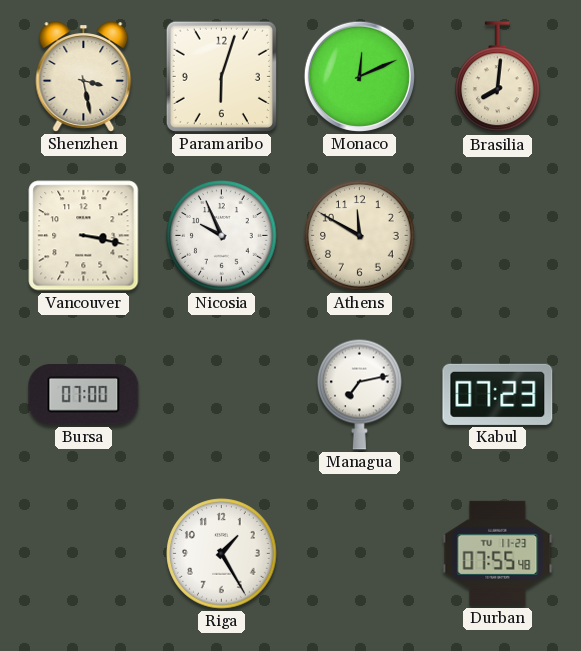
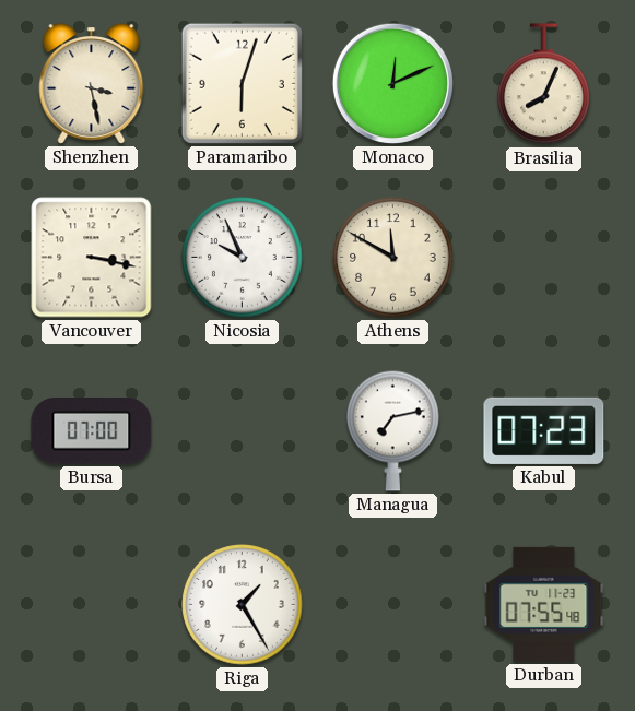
Brasilia: 8:01 -> 8:04
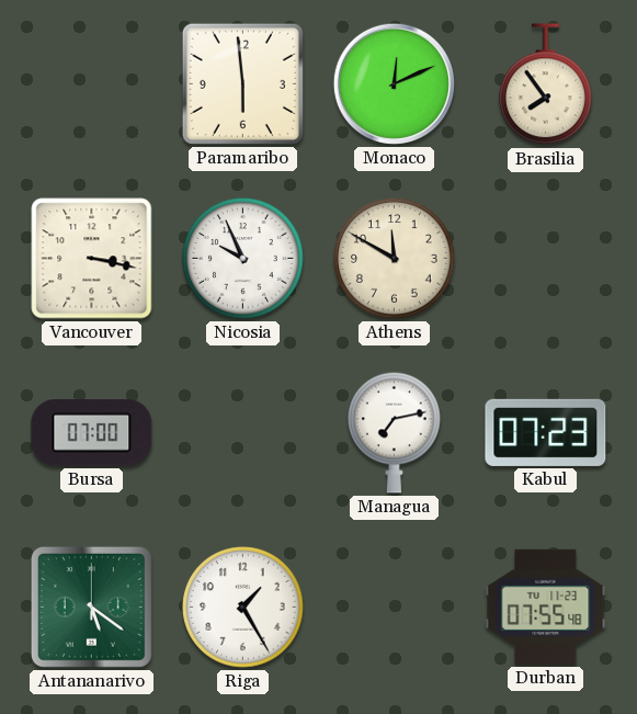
Shenzhen: 3:28 -> none
Paramaribo: 6:03 -> 5:59
Brasilia: 8:04 -> 7:54
Antananarivo: none -> 5:21
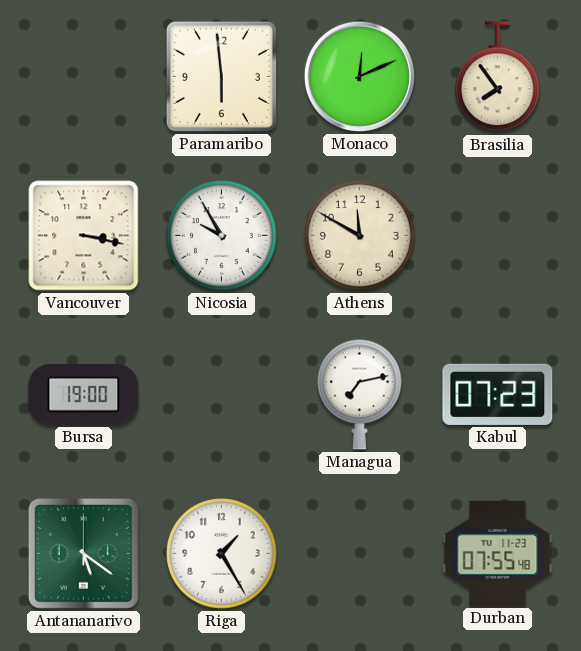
Nicosia: 9:56 -> 9:55
Bursa: 07:00 -> 19:00
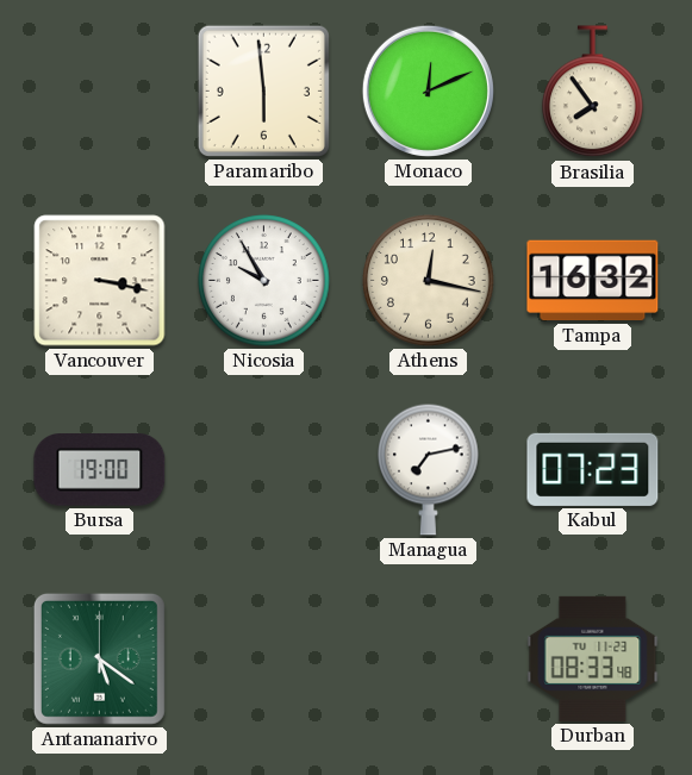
Athens: 11:50 -> 12:17
Tampa: none -> 16:32
Riga: 1:25 -> none
Durban: 07:55 -> 08:33
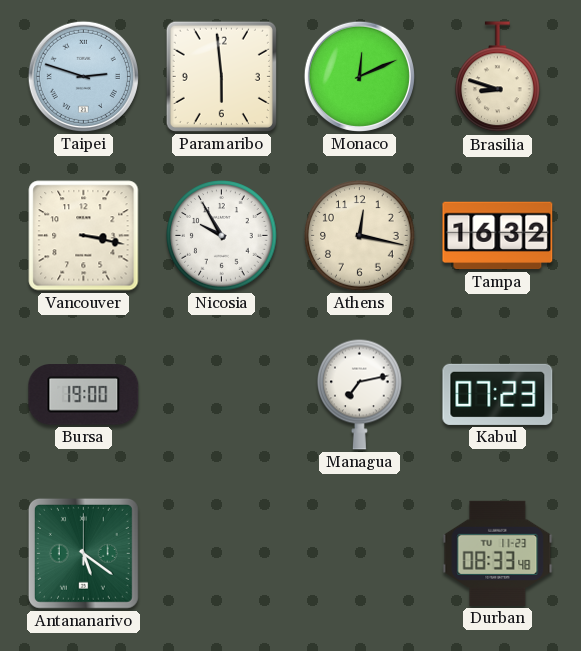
Taipei: none -> 2:48
Brasilia: 7:54 -> 8:48
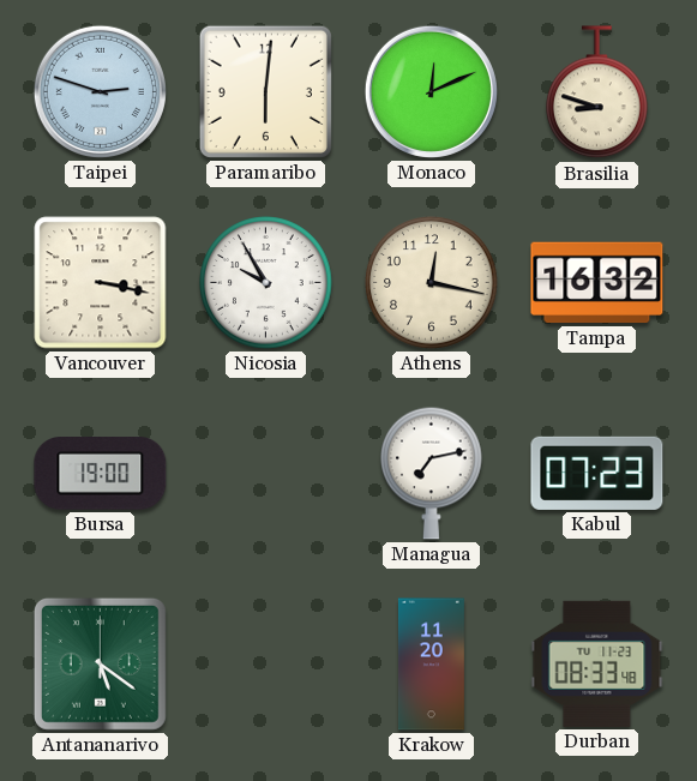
Paramaribo: 5:59 -> 6:01
Krakow: none -> 11:20
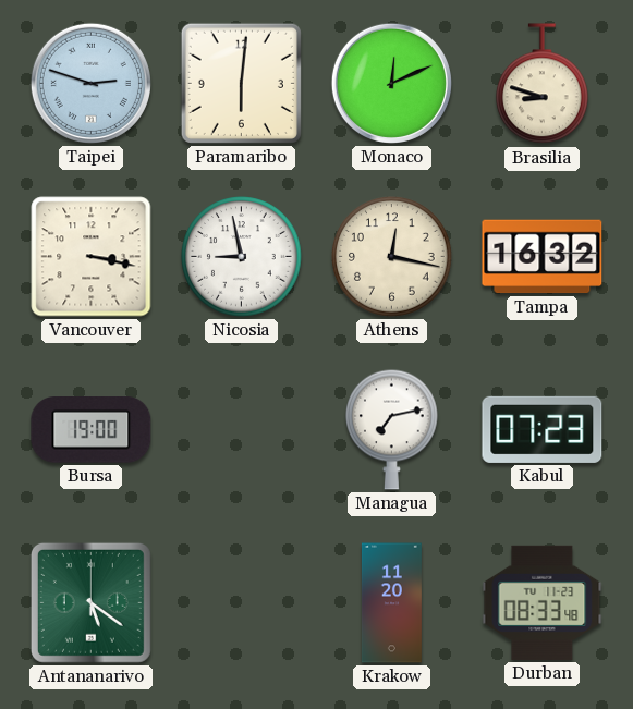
Nicosia: 9:55 -> 8:58
